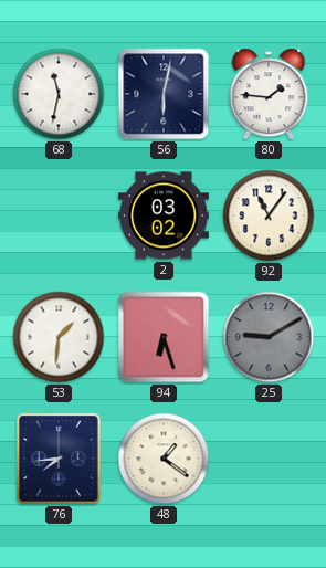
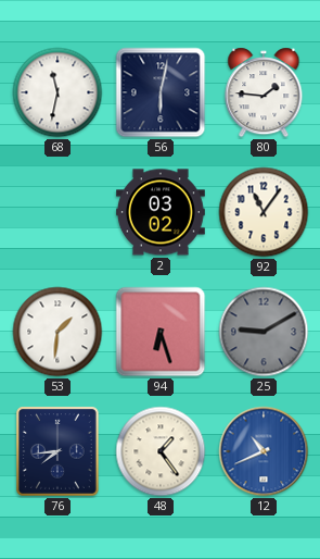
48: 1:21 -> 1:24
12: none -> 10:41
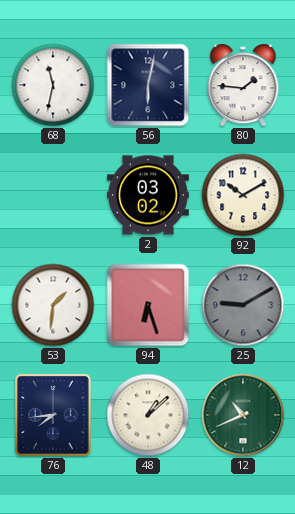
92: 11:06 -> 10:10
48: 1:24 -> 1:08
12 dial: blue -> green
